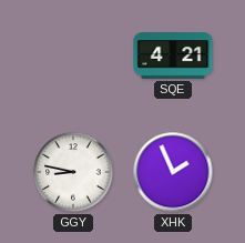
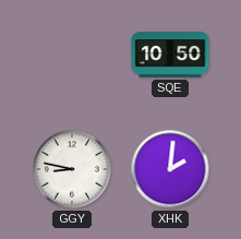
SQE: 4:21 -> 10:50
XHK: 1:56 -> 2:01
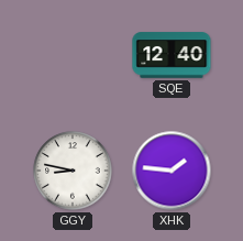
SQE: 10:50 -> 12:40
XHK: 2:01 -> 1:46
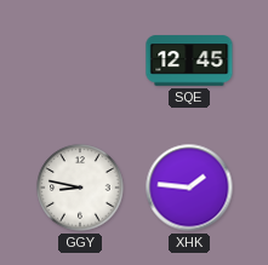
SQE: 12:40 -> 12:45
